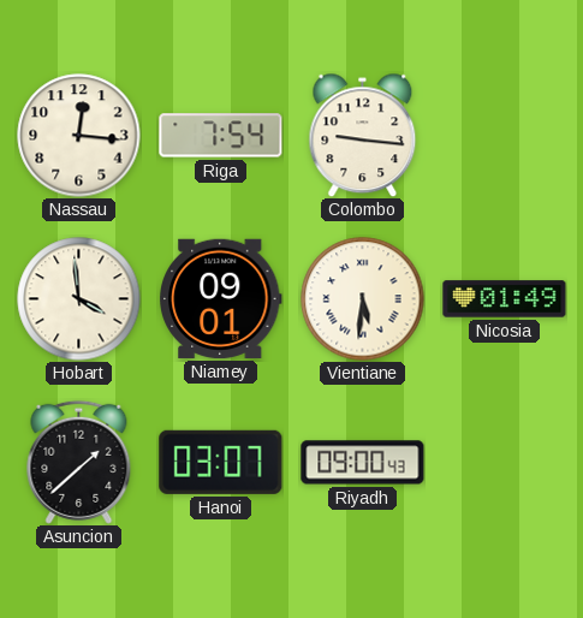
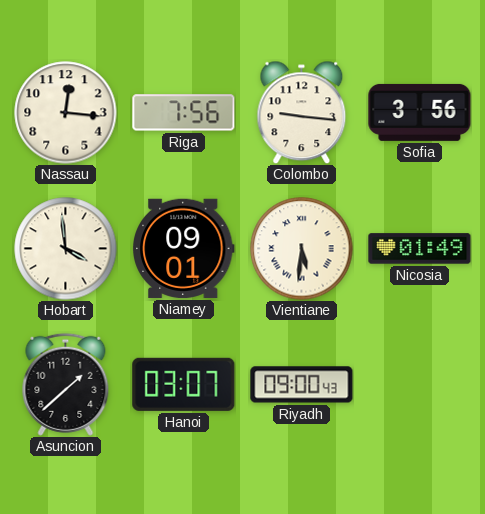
Riga: 7:54 -> 7:56
Sofia: none -> 3:56
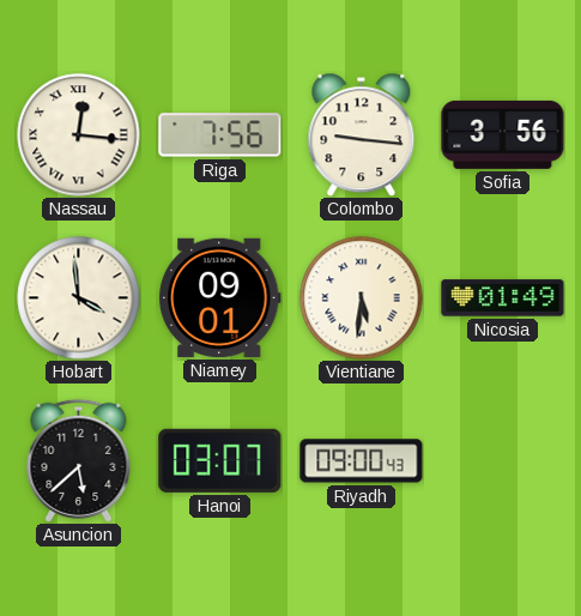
Nassau numerals: Arabic -> Roman
Asuncion: 1:38 -> 5:38
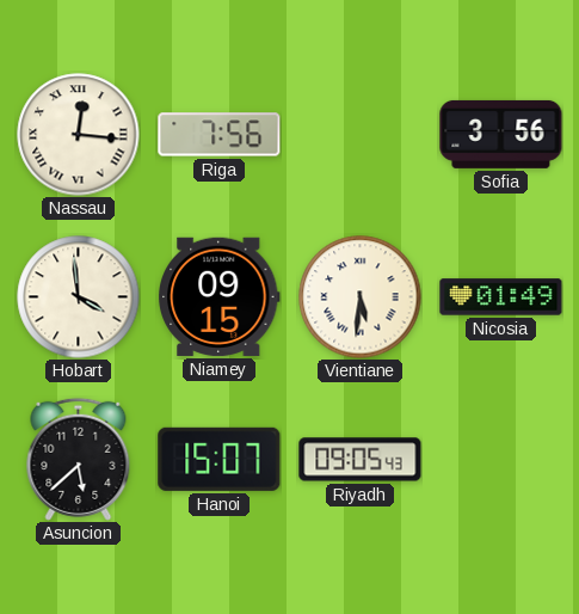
Colombo: 9:16 -> none
Niamey: 09:01 -> 09:15
Hanoi: 03:07 -> 15:07
Riyadh: 09:00 -> 09:05
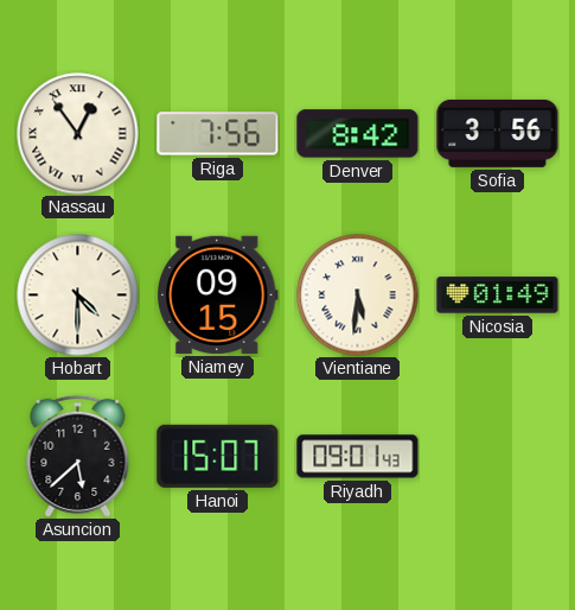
Nassau: 12:16 -> 12:54
Denver: none -> 8:42
Hobart: 3:59 -> 4:30
Riyadh: 09:05 -> 09:01
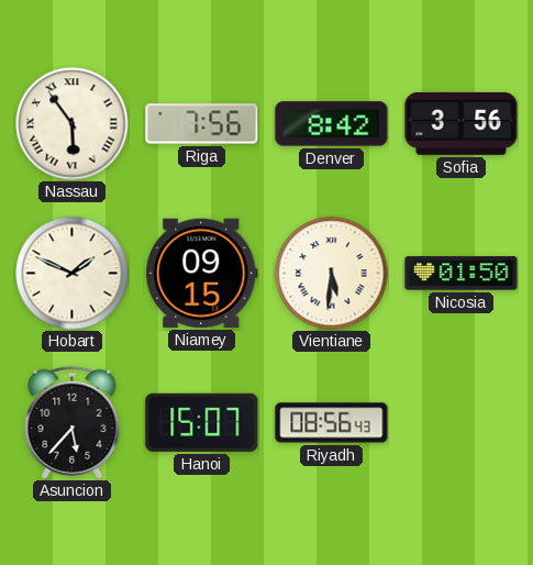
Nassau: 12:54 -> 5:54
Hobart: 4:30 -> 1:49
Nicosia: 01:49 -> 01:50
Asuncion: 5:38 -> 5:37
Riyadh: 09:01 -> 08:56
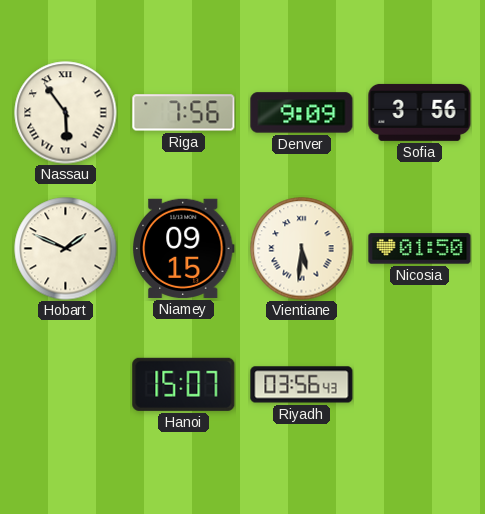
Denver: 8:42 -> 9:09
Asuncion: 5:37 -> none
Riyadh: 08:56 -> 03:56
